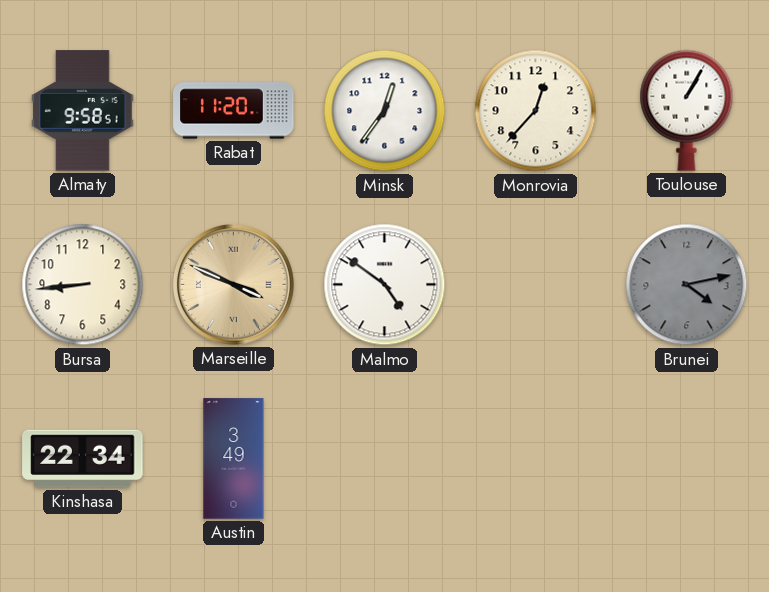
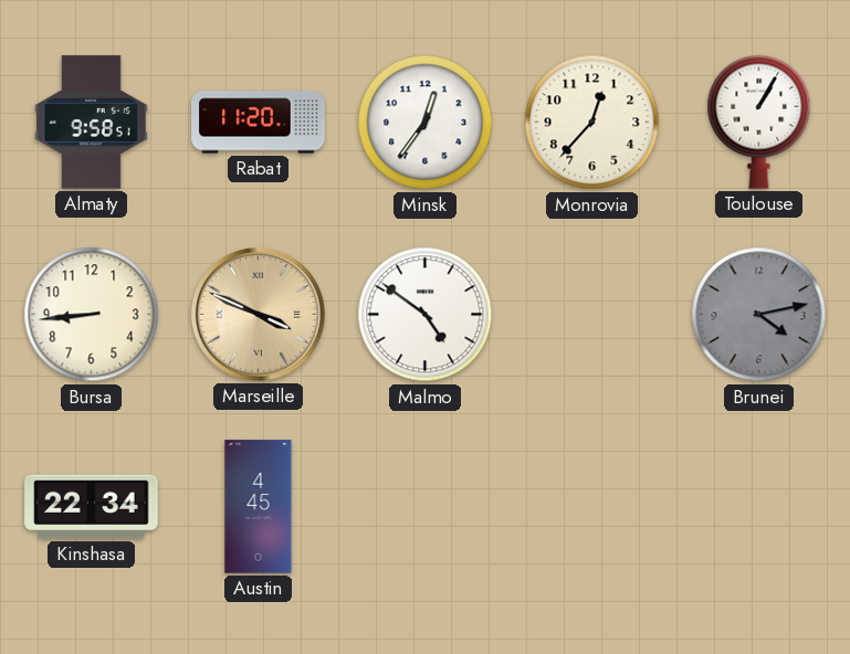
Austin: 3:49 -> 4:45
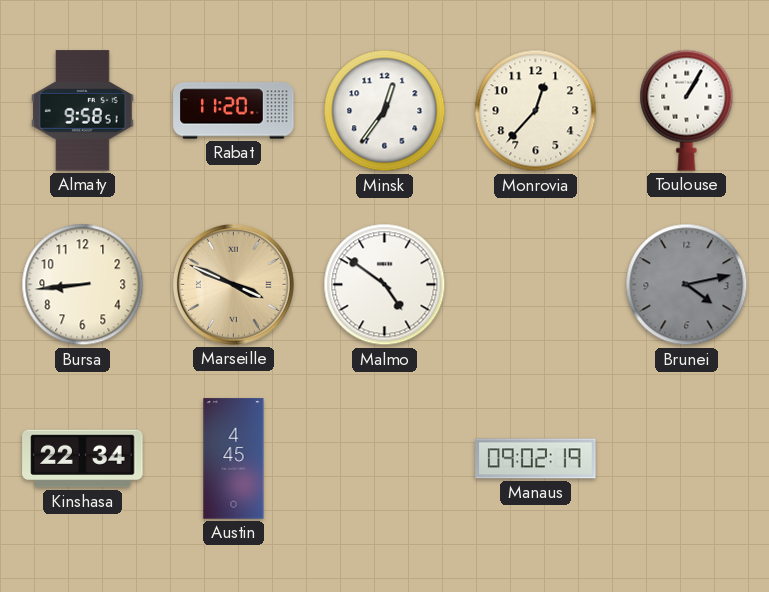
Manaus: none -> 09:02
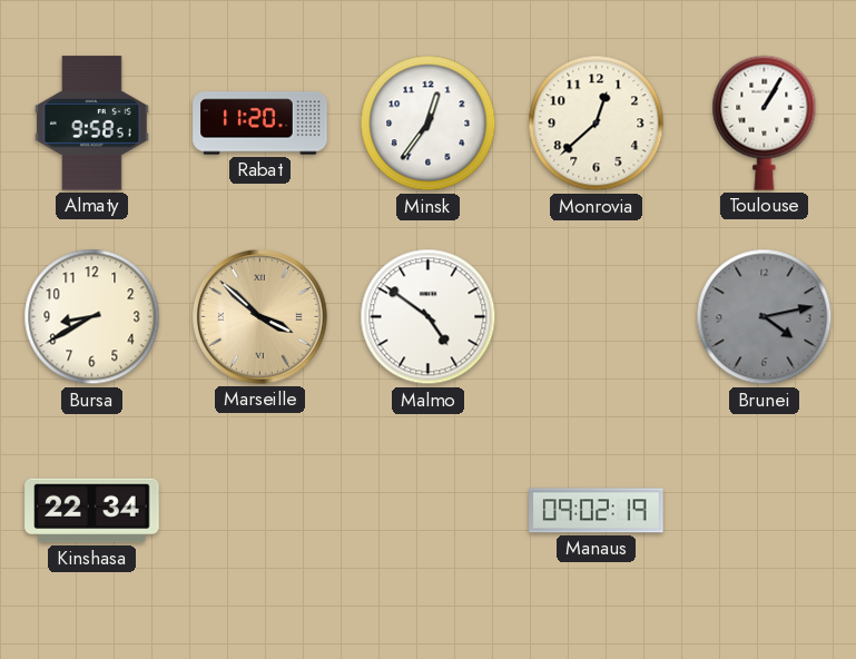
Monrovia: 12:37 -> 12:38
Bursa: 8:44 -> 8:40
Marseille: 3:49 -> 3:52
Austin: 4:45 -> none
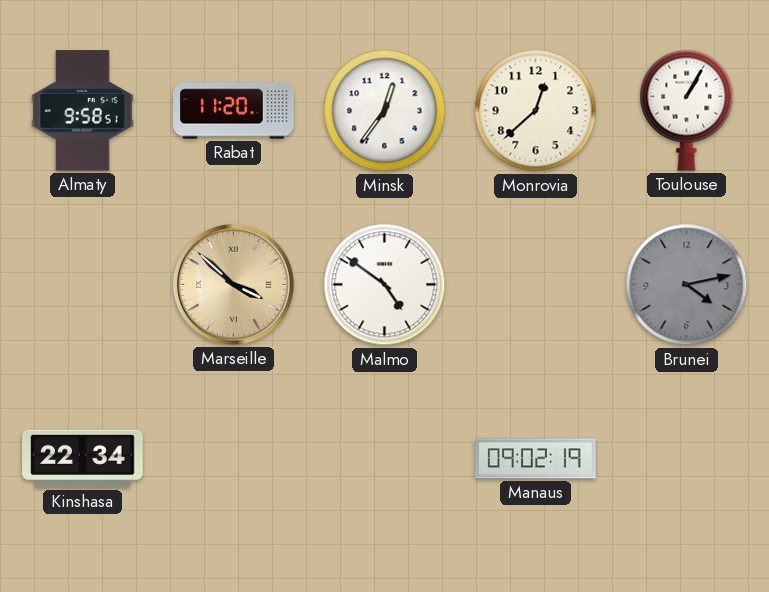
Bursa: 8:40 -> none
